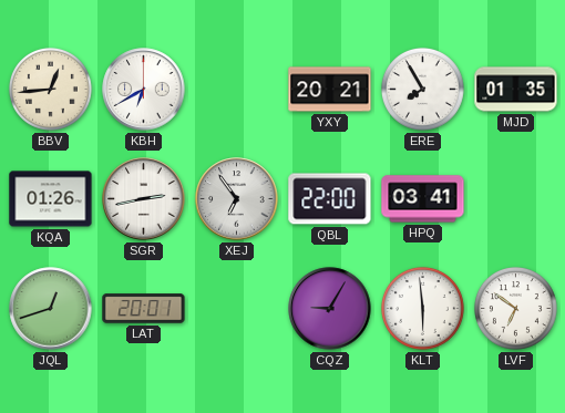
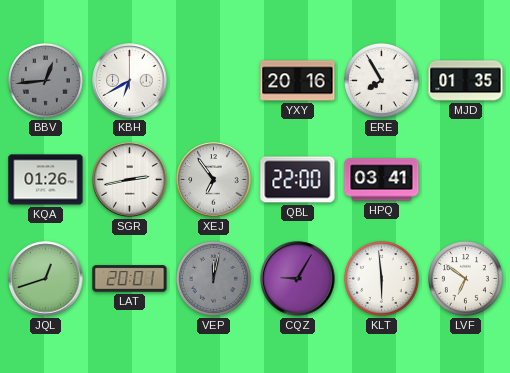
BBV dial: cream -> grey
YXY: 20:21 -> 20:16
VEP: none -> 12:02
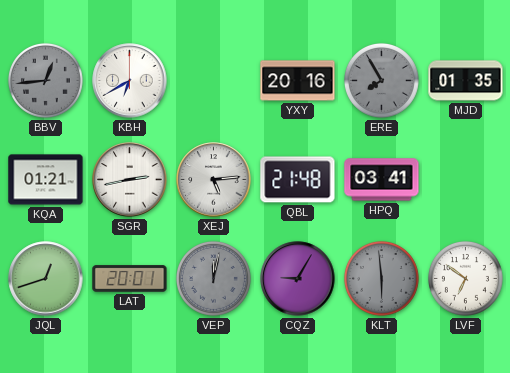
ERE dial: white -> grey
KQA: 01:26 -> 01:21
XEJ: 6:54 -> 5:14
QBL: 22:00 -> 21:48
KLT dial: white -> grey
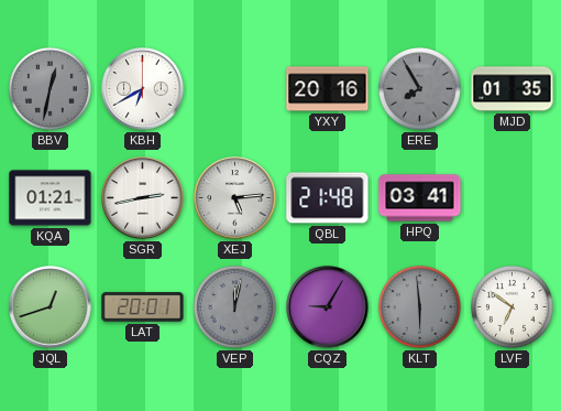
BBV: 12:44 -> 12:32
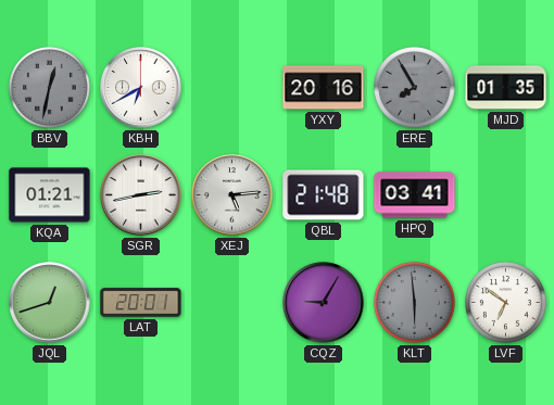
VEP: 12:02 -> none
